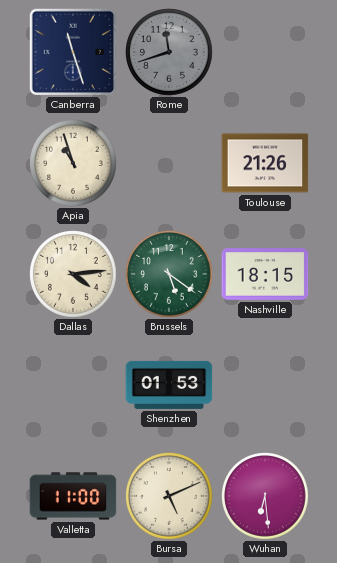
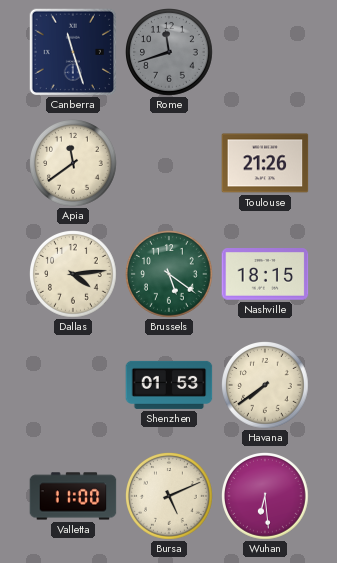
Apia: 10:57 -> 11:39
Havana: none -> 7:39
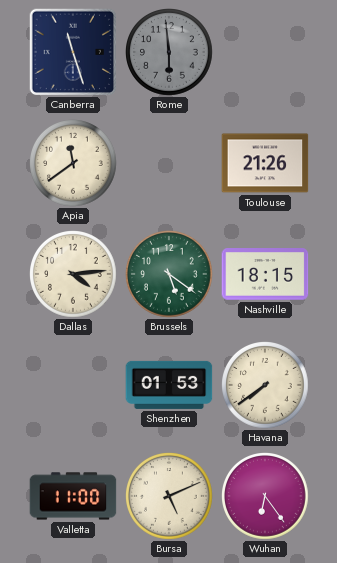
Rome: 11:42 -> 5:59
Wuhan: 6:29 -> 6:24
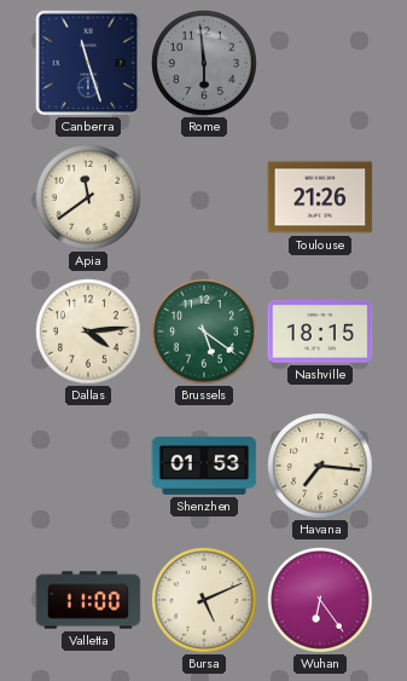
Havana: 7:39 -> 7:16
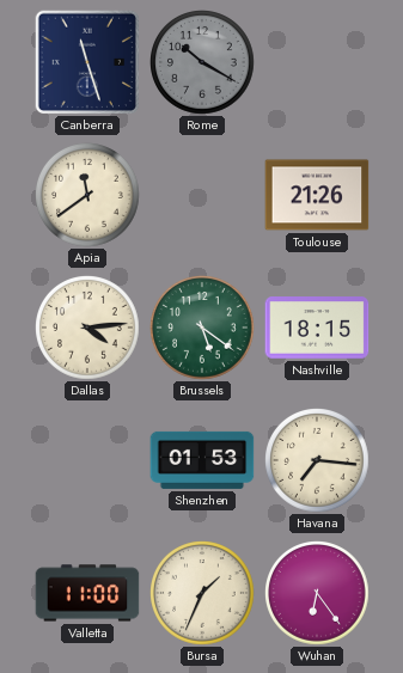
Rome: 5:59 -> 10:20
Bursa: 5:11 -> 1:34
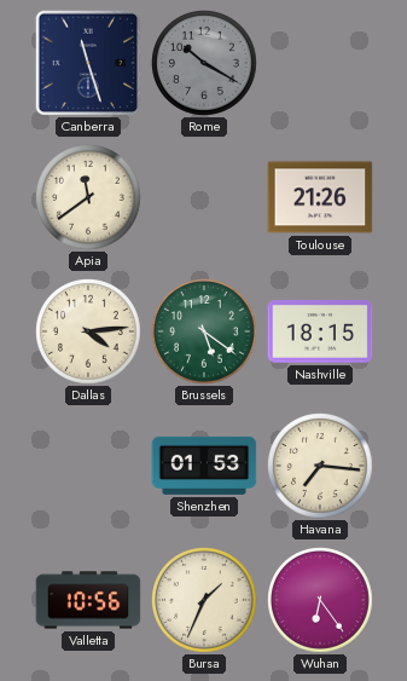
Valletta: 11:00 -> 10:56
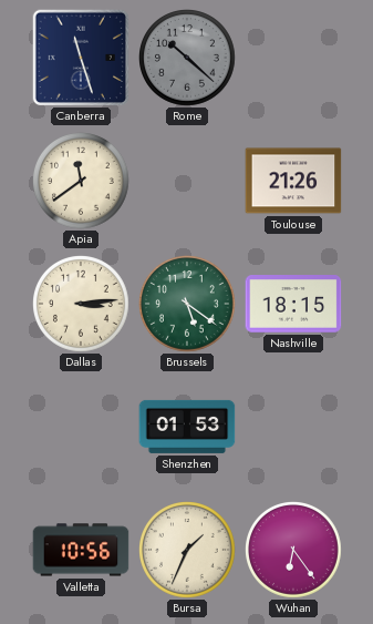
Rome: 10:20 -> 10:22
Dallas: 4:14 -> 3:14
Havana: 7:16 -> none
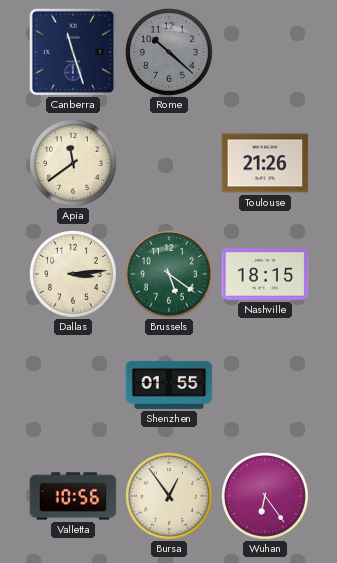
Shenzhen: 01:53 -> 01:55
Bursa: 1:34 -> 12:54
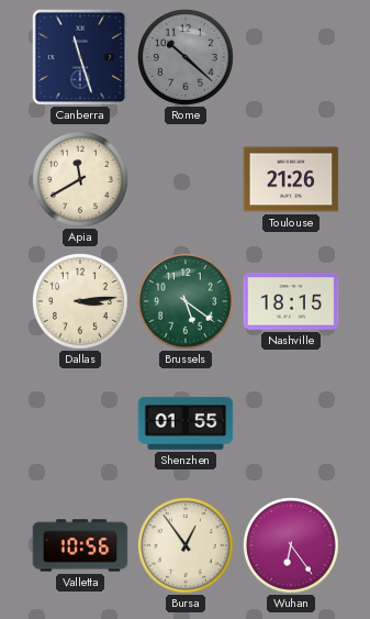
Apia: 11:39 -> 11:40
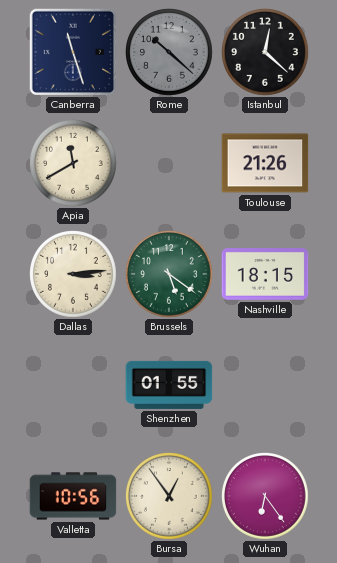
Istanbul: none -> 12:22
